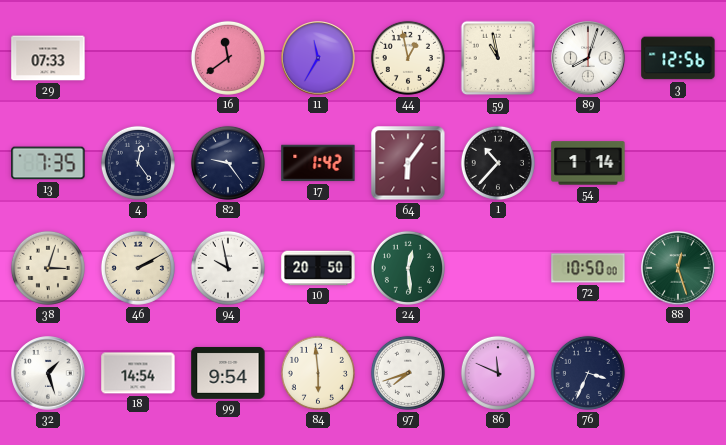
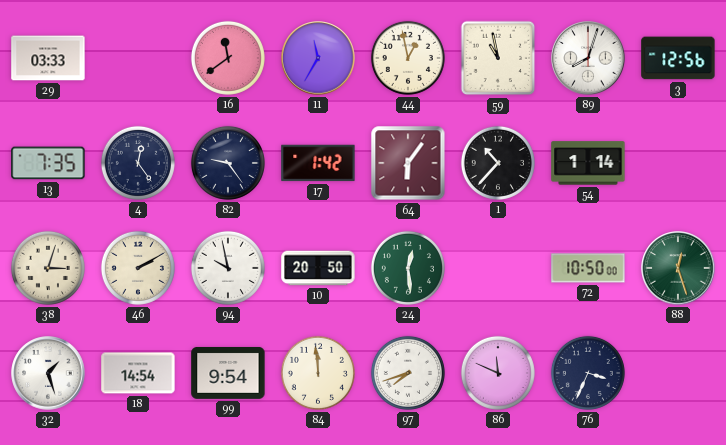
29: 07:33 -> 03:33
84: 5:59 -> 11:59
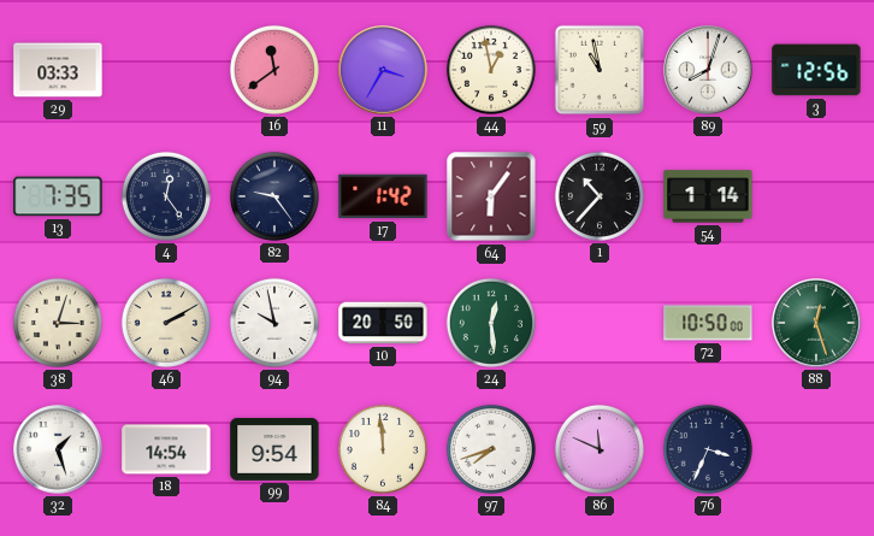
11: 11:35 -> 3:35
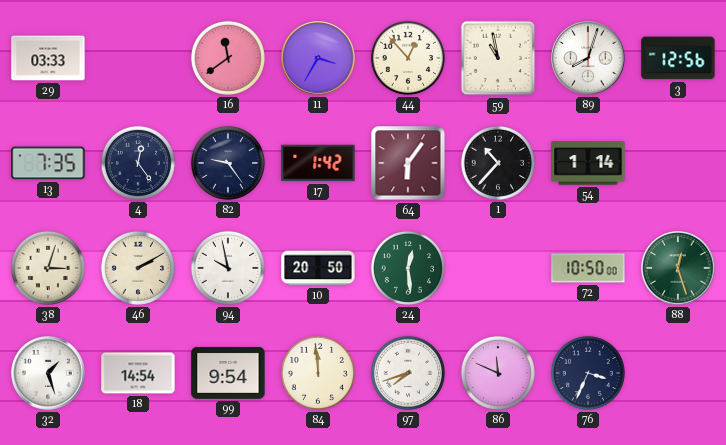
44: 12:58 -> 12:53
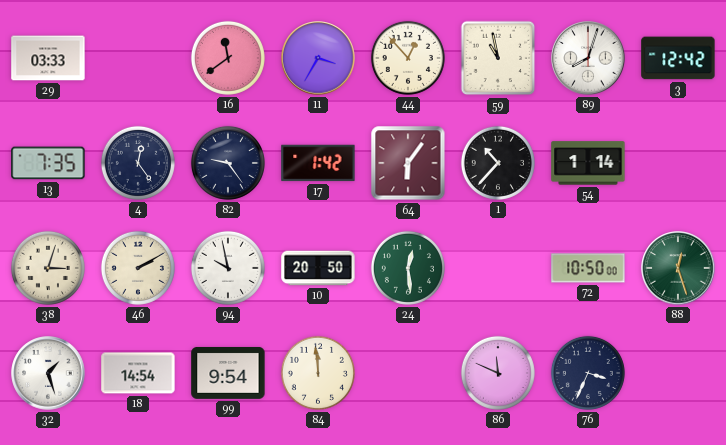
3: 12:56 -> 12:42
97: 7:42 -> none
